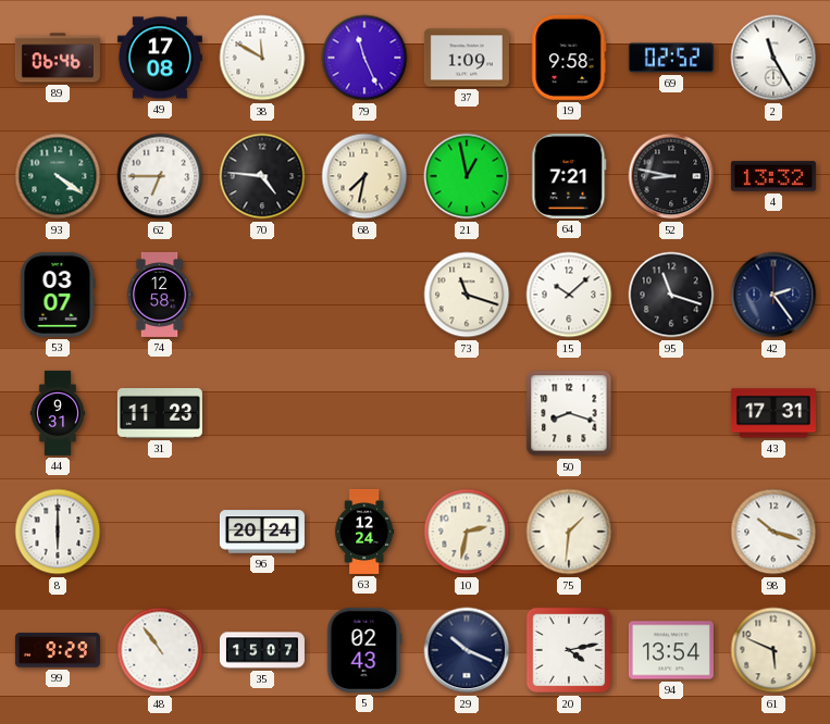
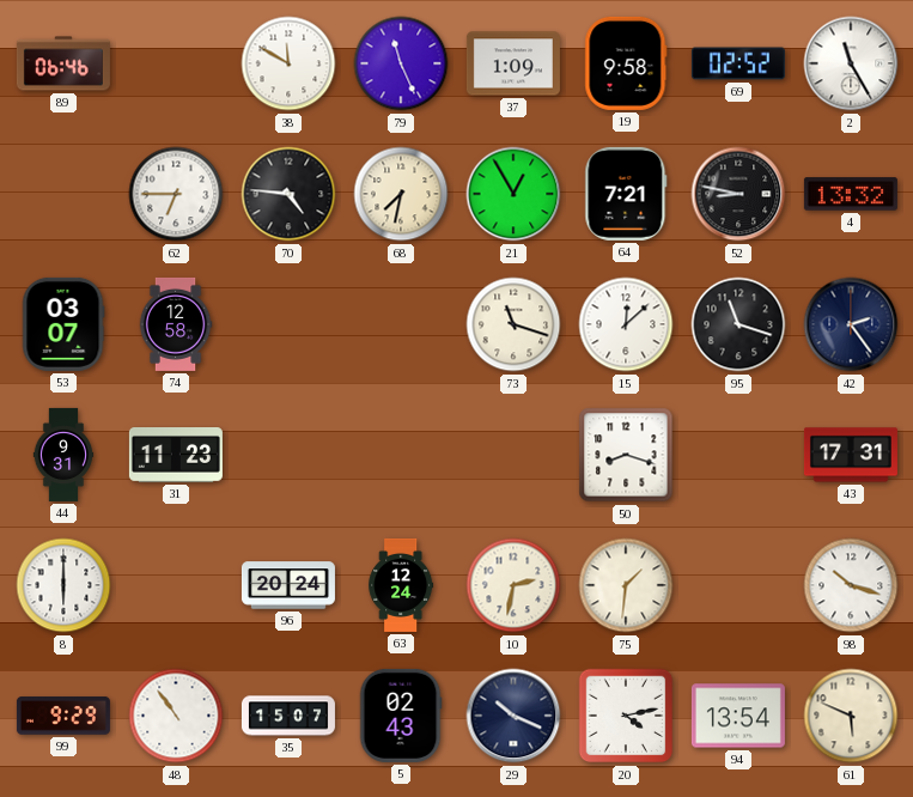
49: 17:08 -> none
93: 4:21 -> none
21: 12:58 -> 12:55
15: 10:08 -> 12:08
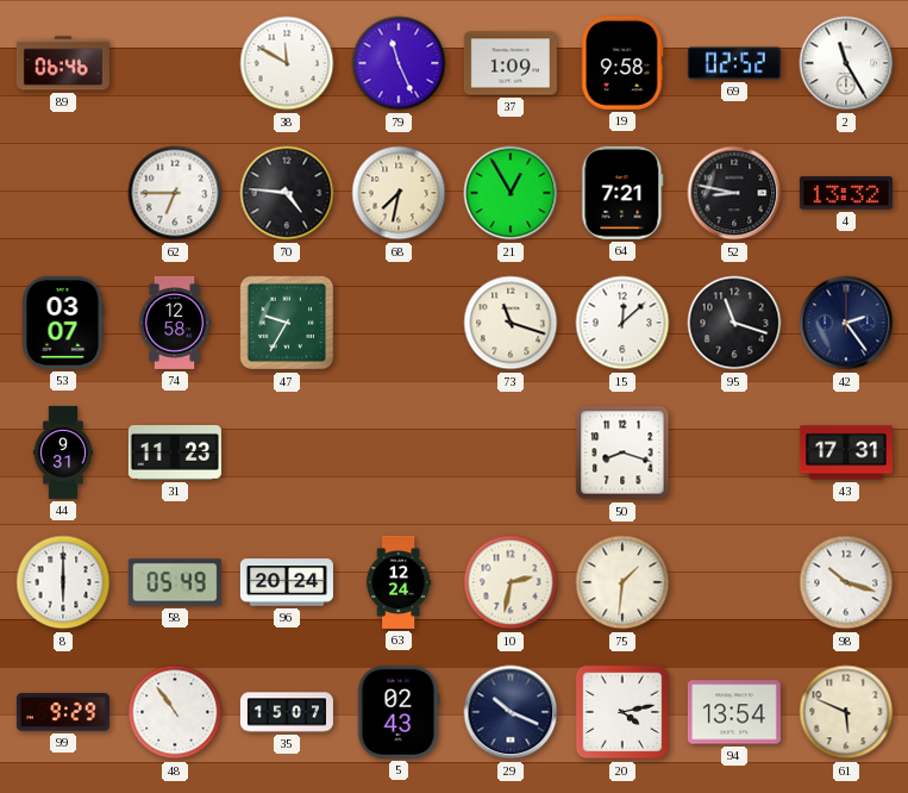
47: none -> 9:35
58: none -> 05:49
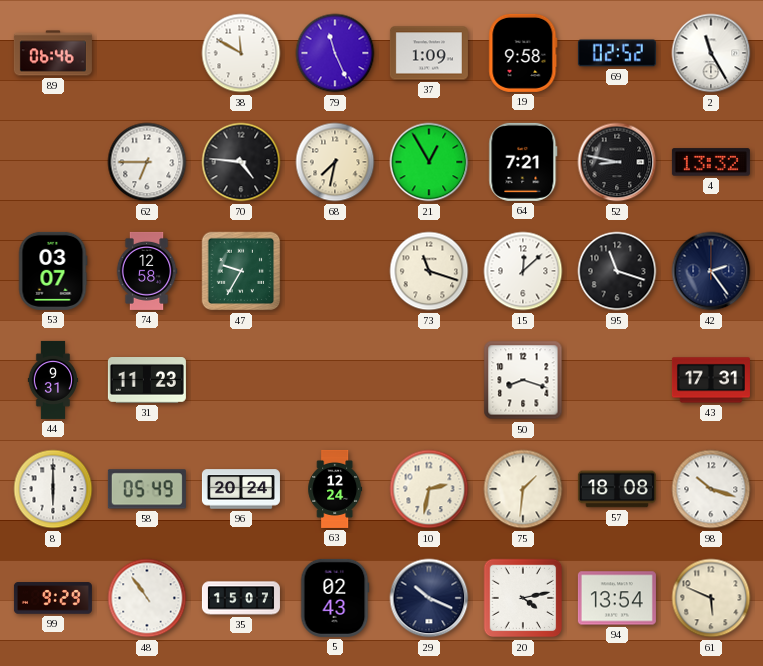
57: none -> 18:08
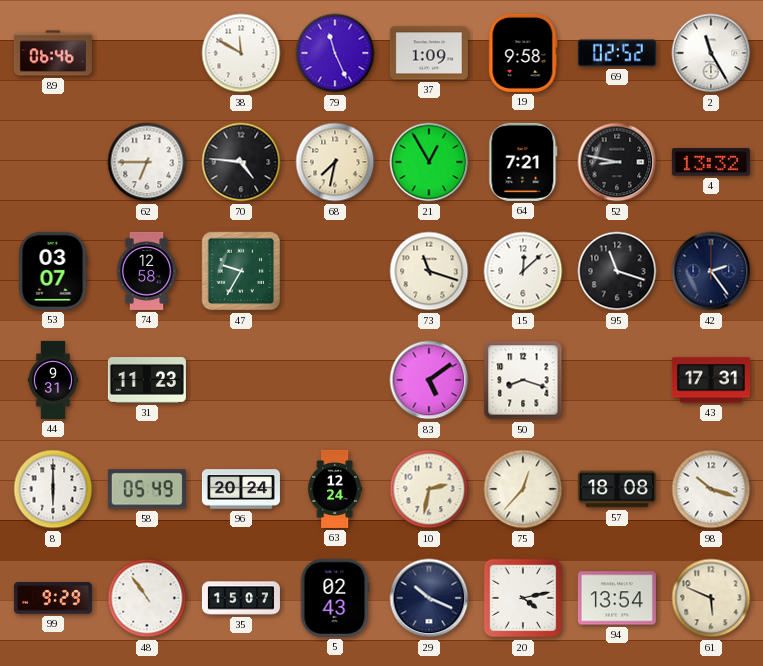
83: none -> 5:09
75: 1:31 -> 12:37
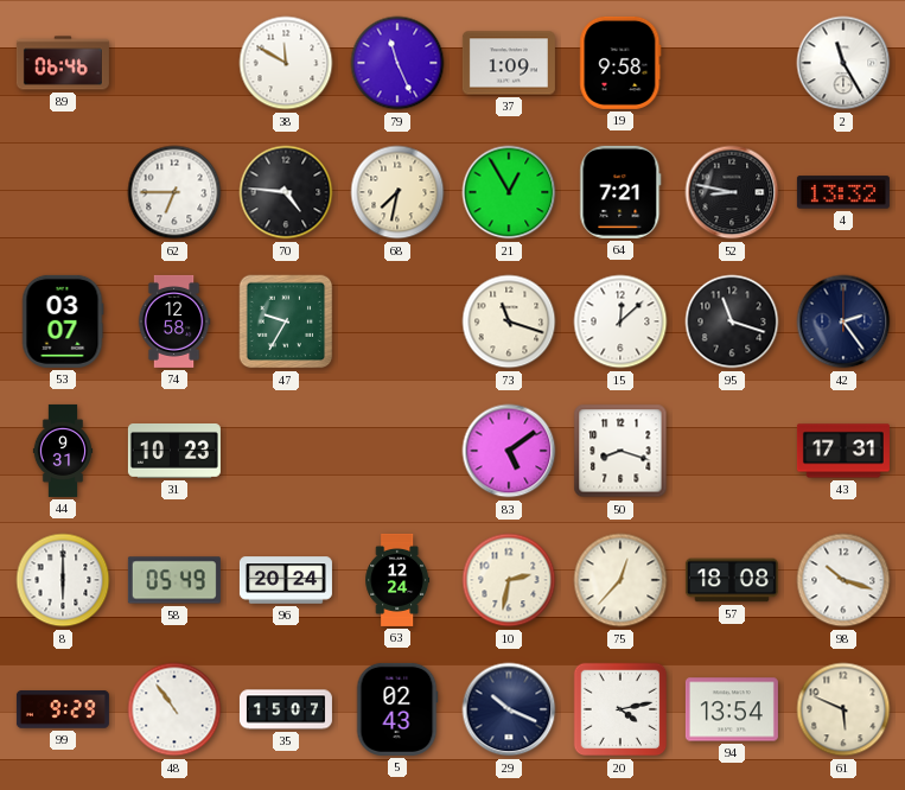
69: 02:52 -> none
31: 11:23 -> 10:23
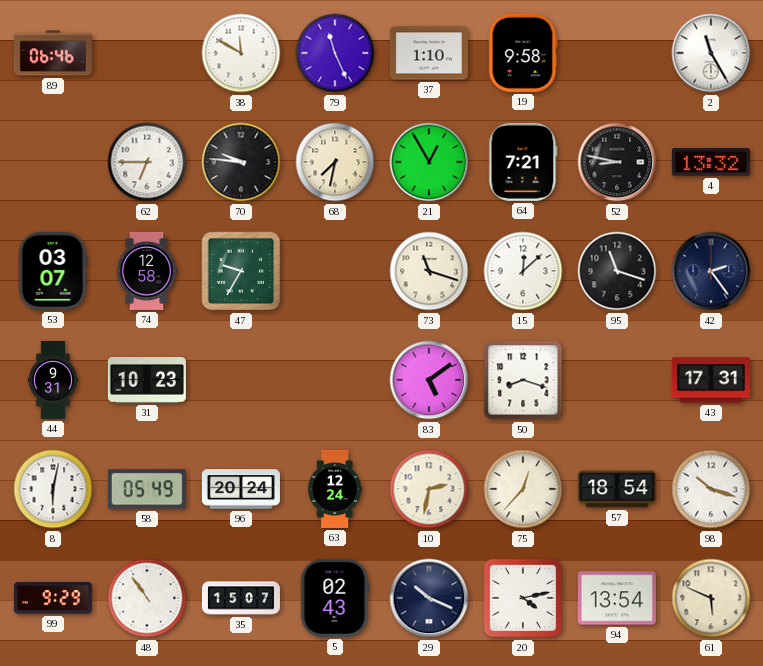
37: 1:09 -> 1:10
70: 4:46 -> 9:46
8: 6:00 -> 6:02
57: 18:08 -> 18:54
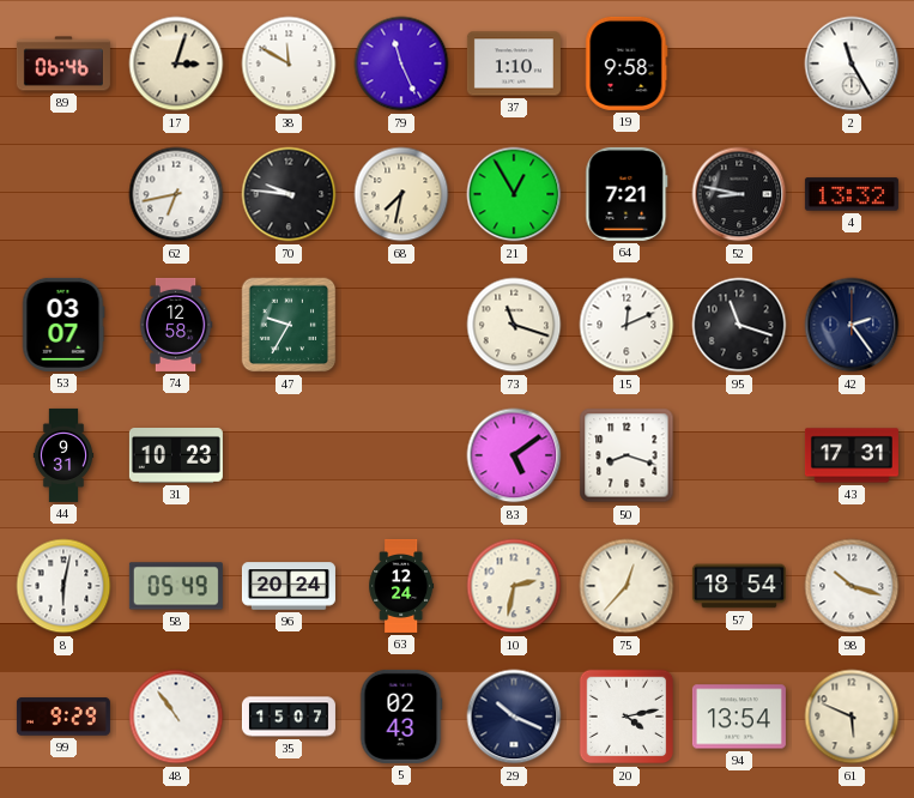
17: none -> 3:03
62: 6:45 -> 6:43
15: 12:08 -> 12:11
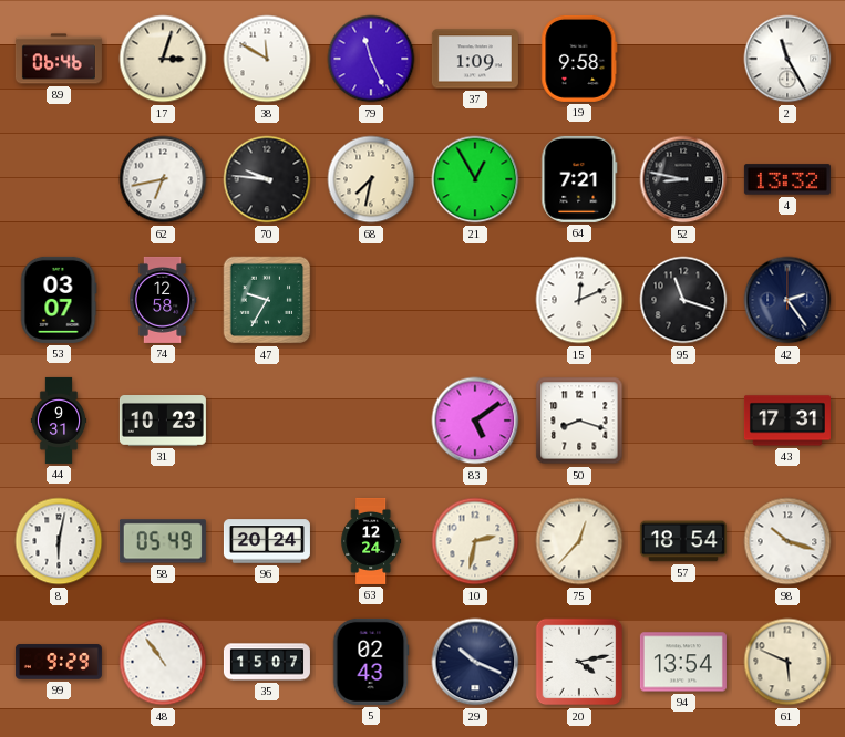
37: 1:10 -> 1:09
73: 11:18 -> none
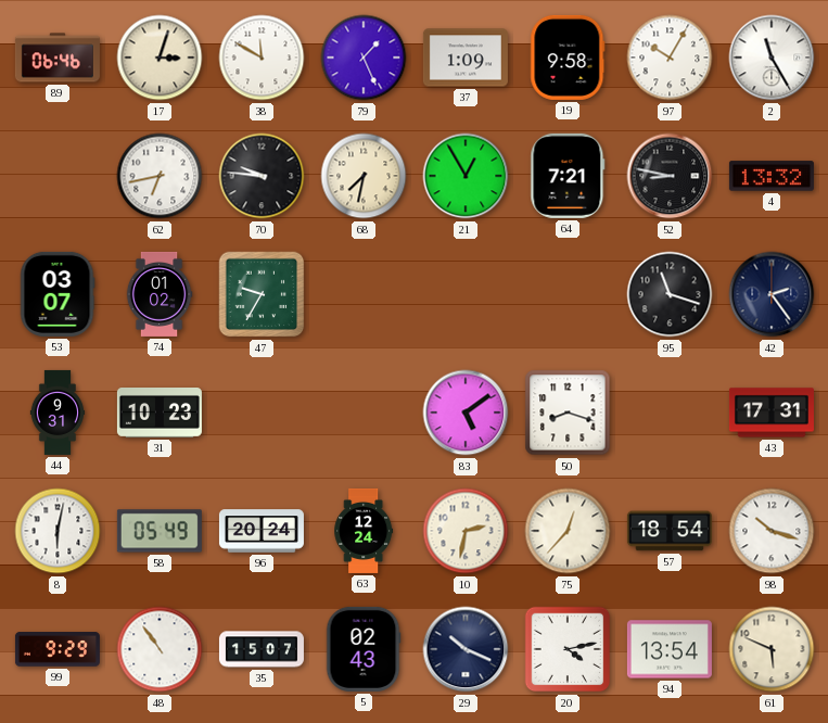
79: 11:26 -> 1:26
97: none -> 10:05
74: 12:58 -> 01:02
15: 12:11 -> none
